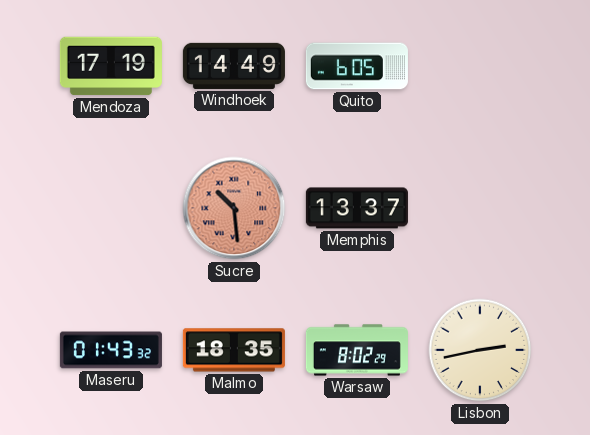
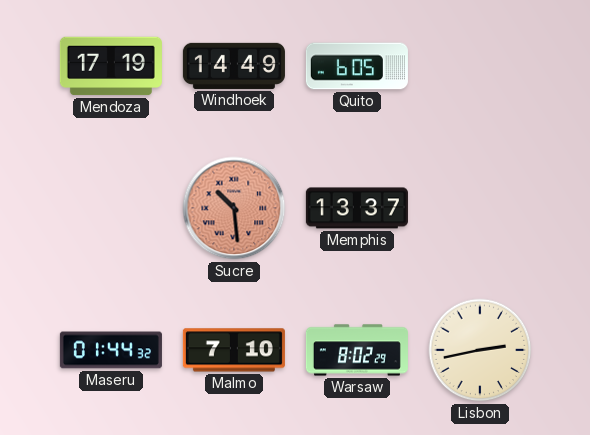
Maseru: 01:43 -> 01:44
Malmo: 18:35 -> 7:10
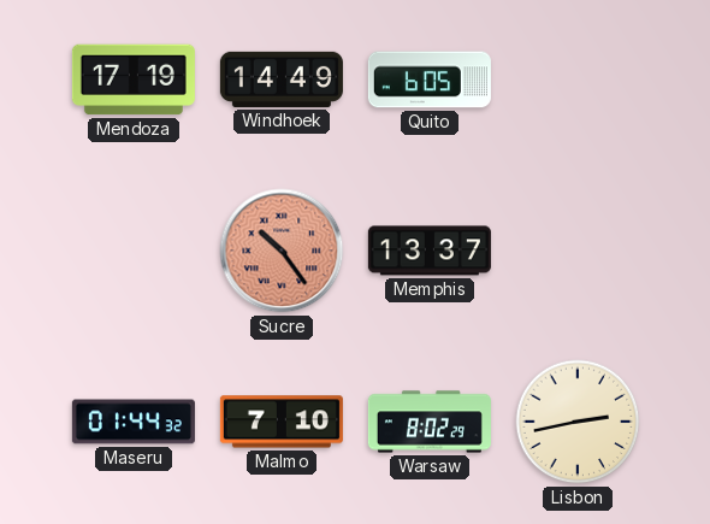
Sucre: 10:29 -> 10:24
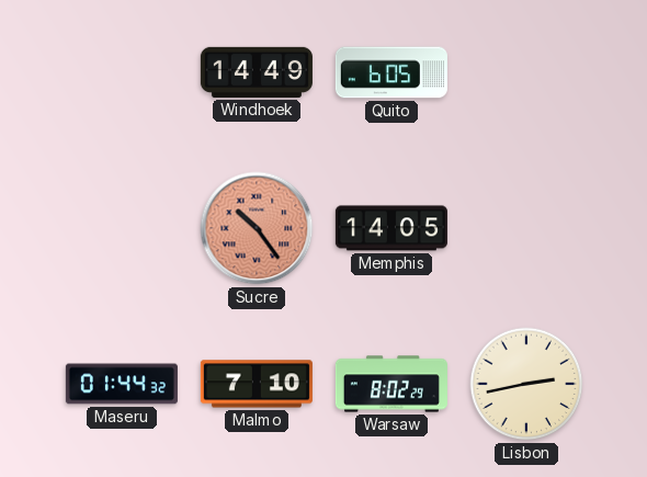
Mendoza: 17:19 -> none
Memphis: 13:37 -> 14:05
